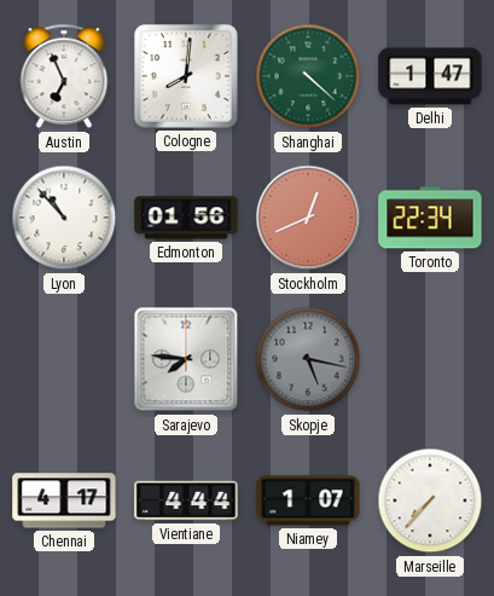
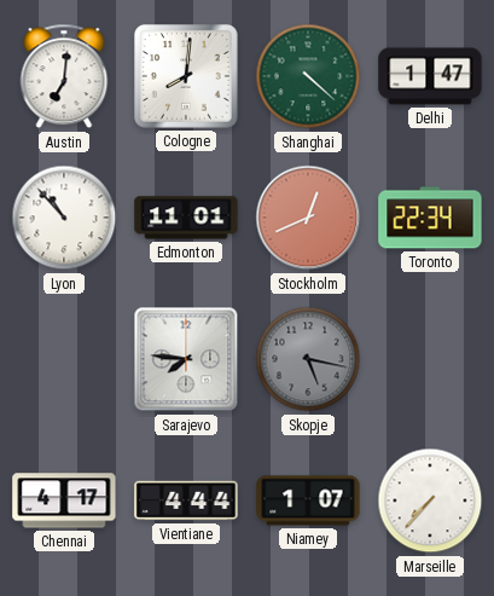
Austin: 6:56 -> 7:01
Edmonton: 01:56 -> 11:01
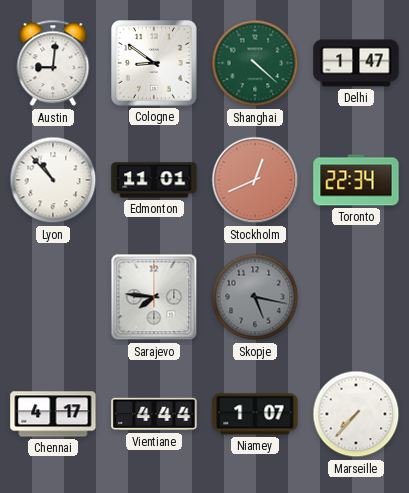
Austin: 7:01 -> 9:01
Cologne: 8:01 -> 8:51
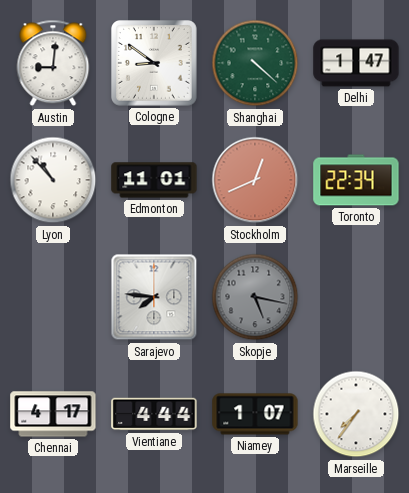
Marseille: 7:37 -> 7:36
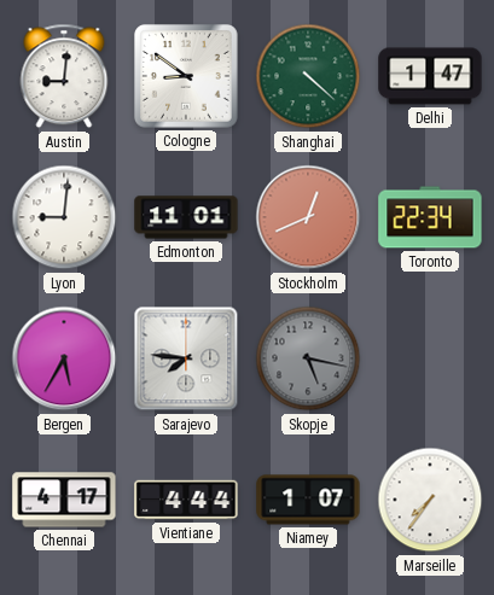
Lyon: 10:53 -> 9:01
Bergen: none -> 5:35
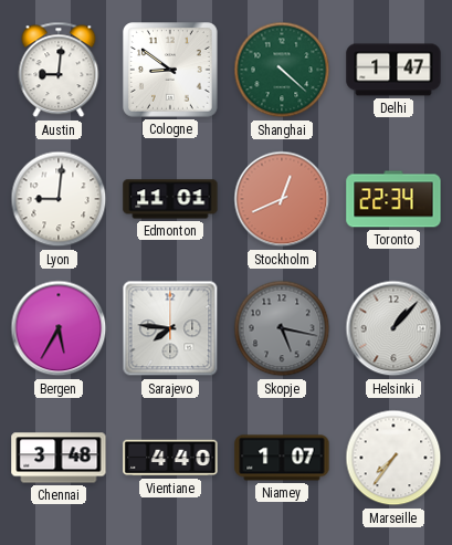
Helsinki: none -> 1:07
Chennai: 4:17 -> 3:48
Vientiane: 4:44 -> 4:40
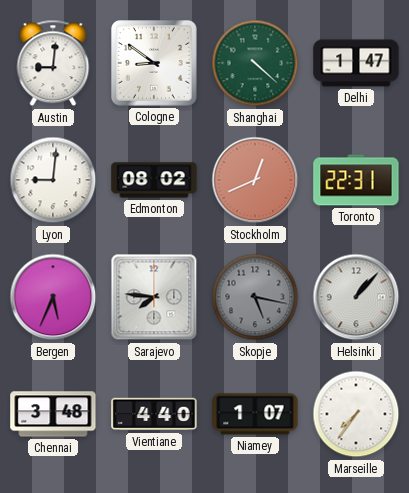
Edmonton: 11:01 -> 08:02
Toronto: 22:34 -> 22:31
Bergen: 5:35 -> 5:34
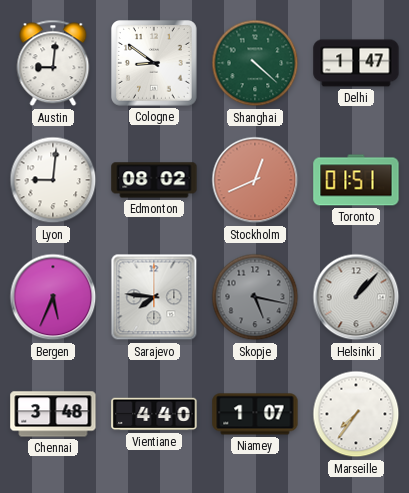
Toronto: 22:31 -> 01:51
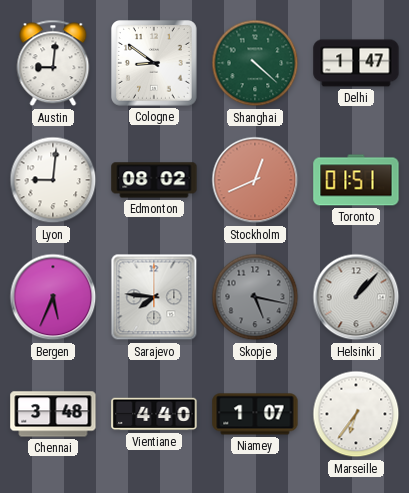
Marseille: 7:36 -> 6:36
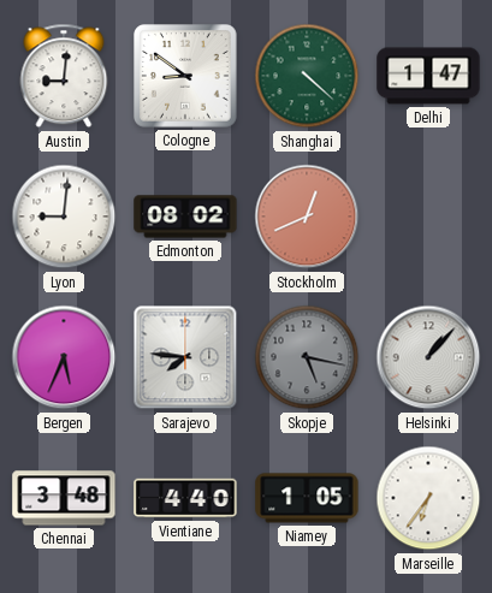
Toronto: 01:51 -> none
Niamey: 1:07 -> 1:05
